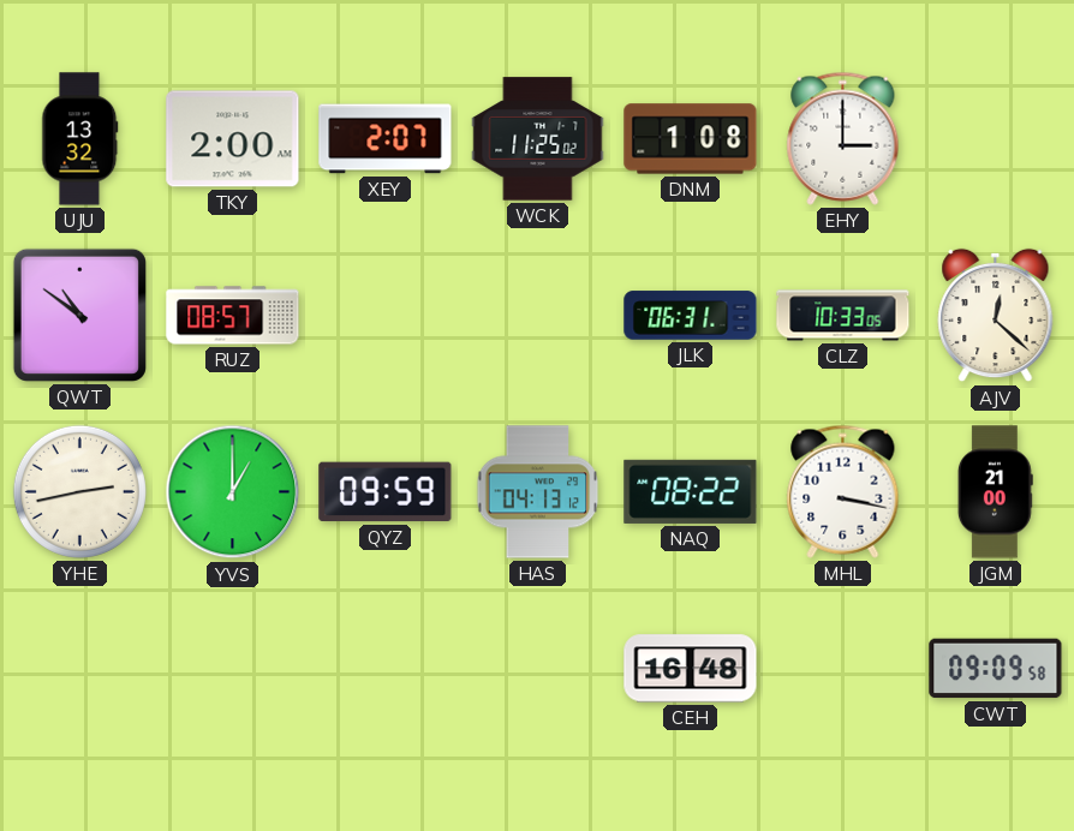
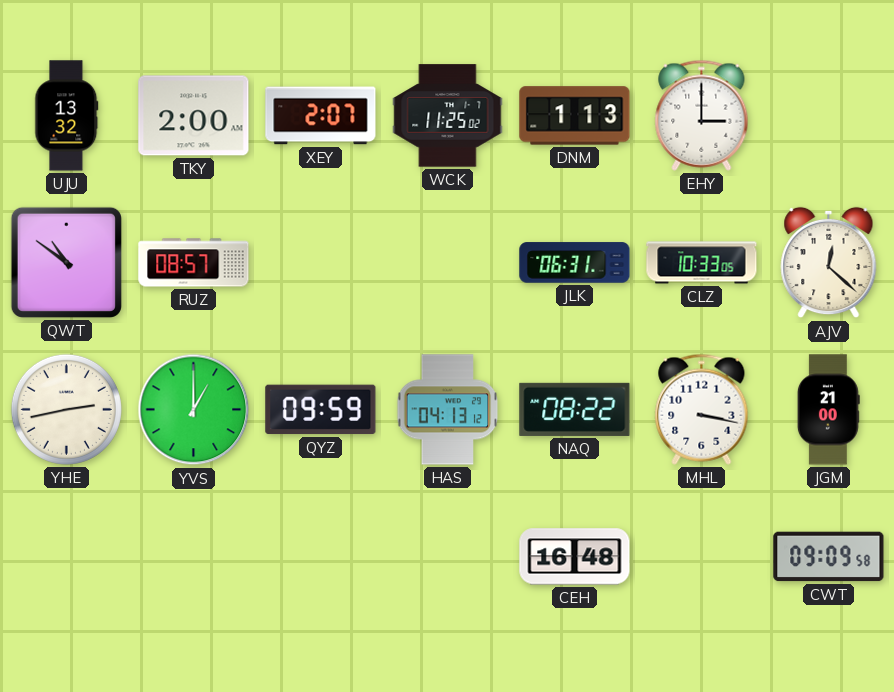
DNM: 1:08 -> 1:13
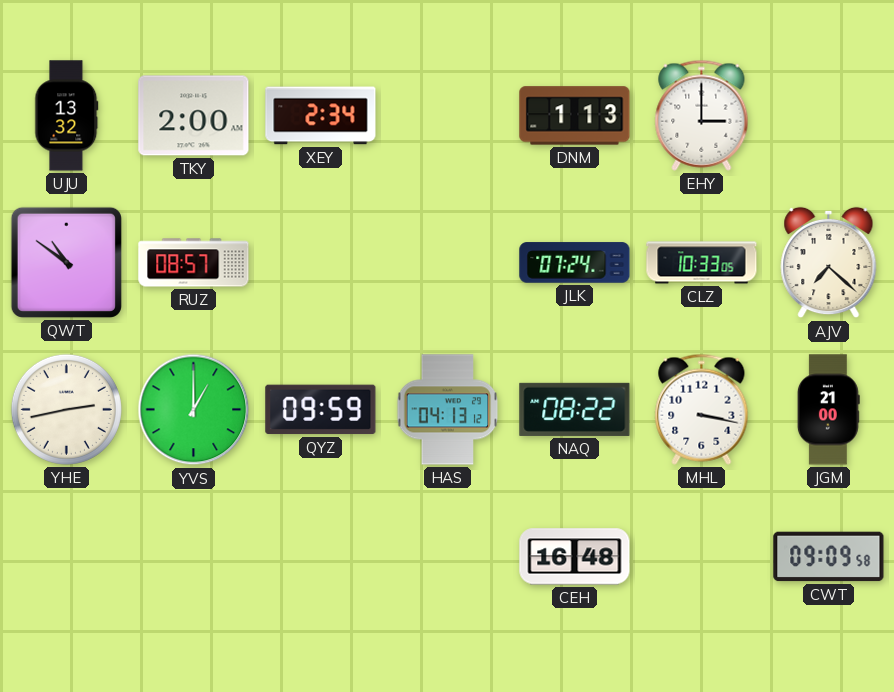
XEY: 2:07 -> 2:34
WCK: 11:25 -> none
JLK: 06:31 -> 07:24
AJV: 12:22 -> 7:22
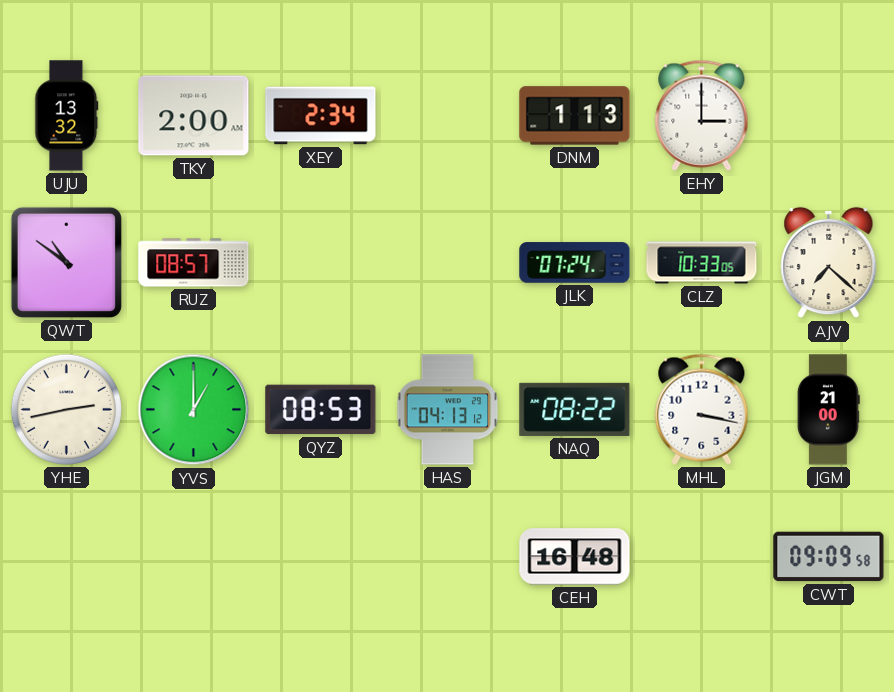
QYZ: 09:59 -> 08:53
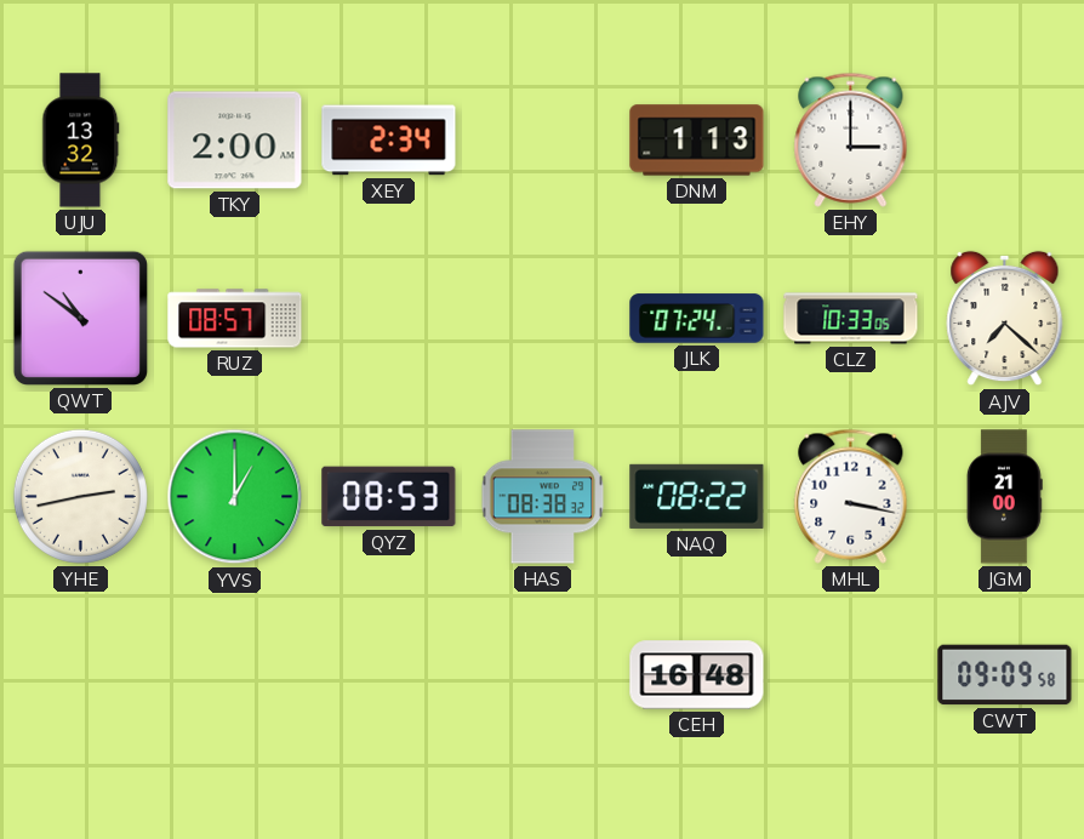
HAS: 04:13 -> 08:38
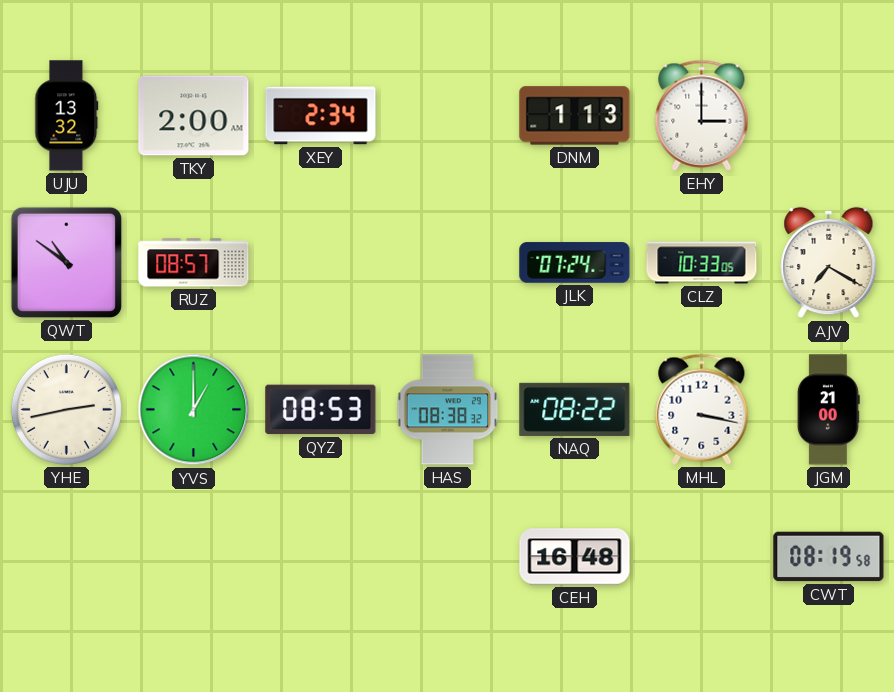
AJV: 7:22 -> 7:20
CWT: 09:09 -> 08:19
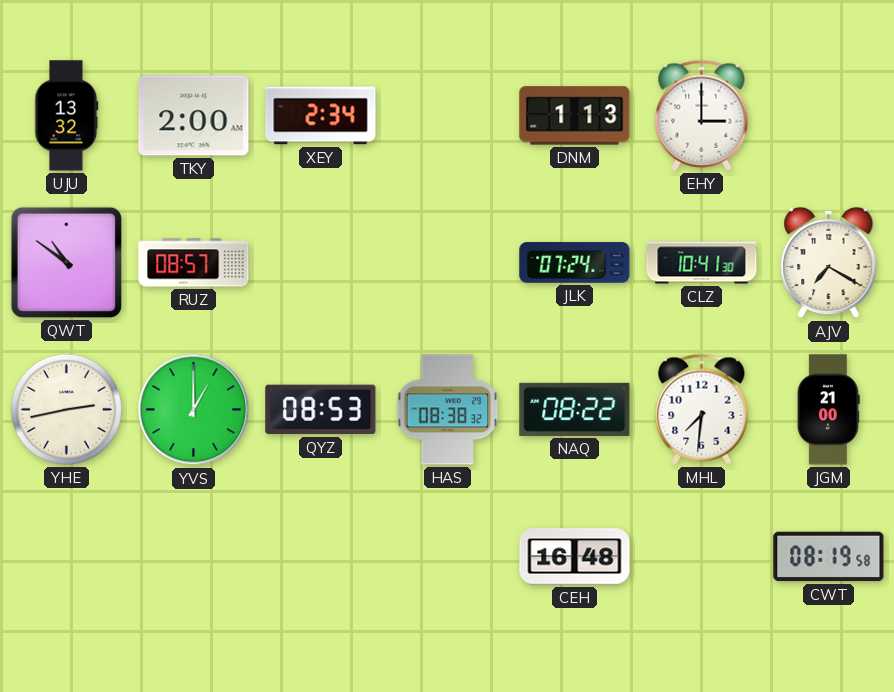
CLZ: 10:33 -> 10:41
MHL: 3:17 -> 7:31
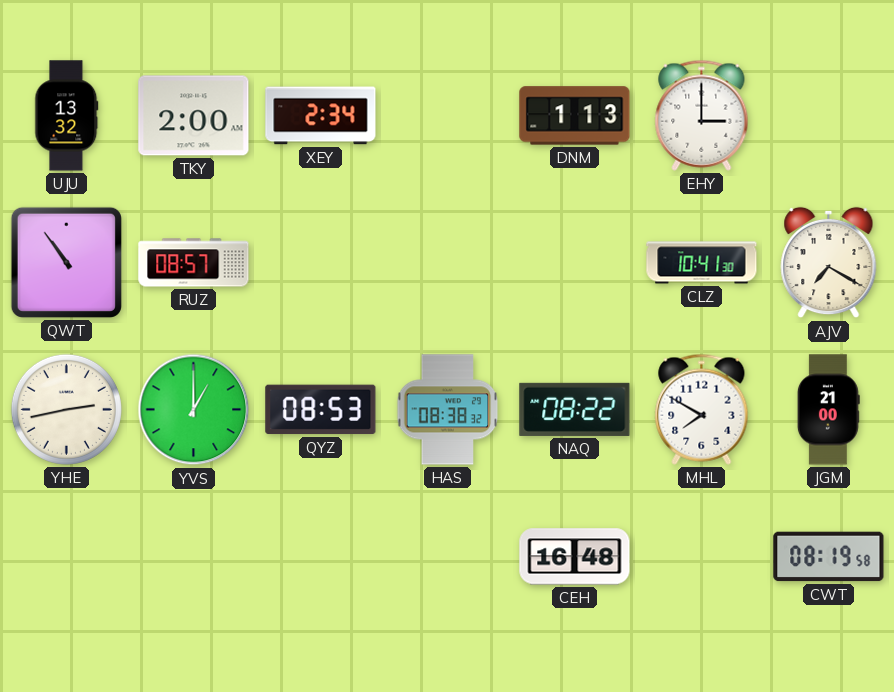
QWT: 10:51 -> 10:54
JLK: 07:24 -> none
MHL: 7:31 -> 7:50
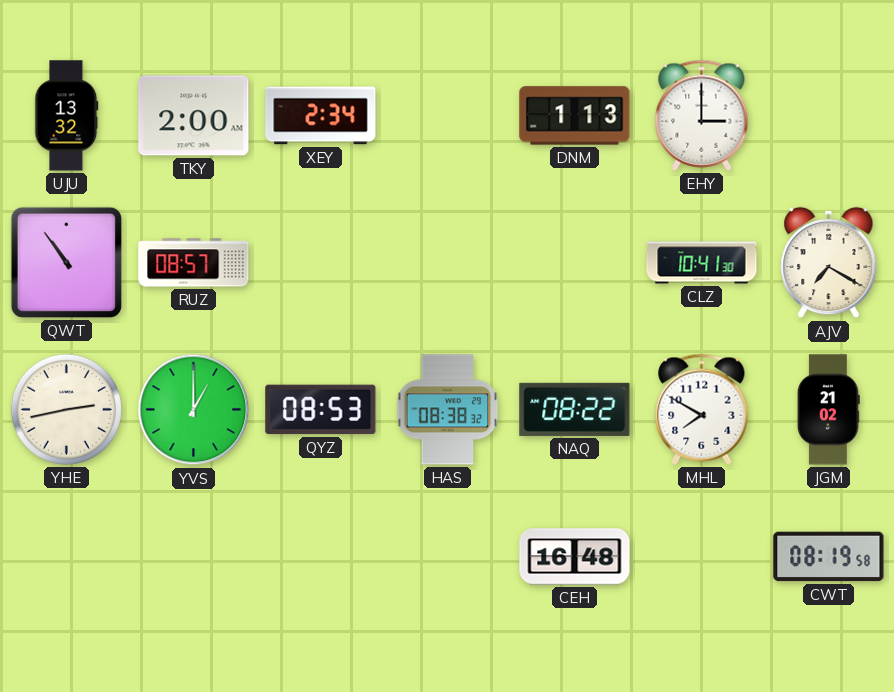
JGM: 21:00 -> 21:02
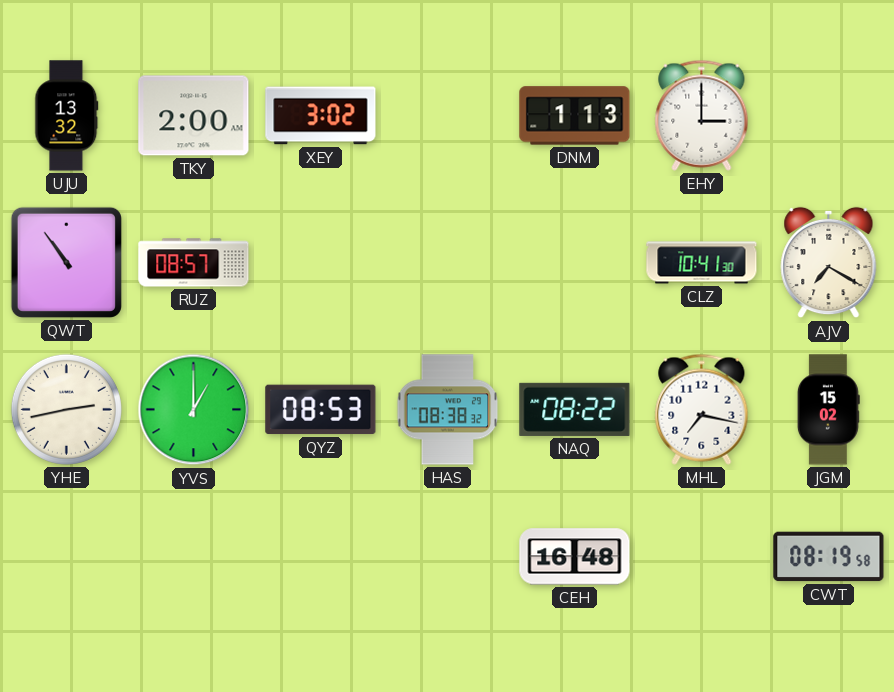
XEY: 2:34 -> 3:02
MHL: 7:50 -> 7:17
JGM: 21:02 -> 15:02
